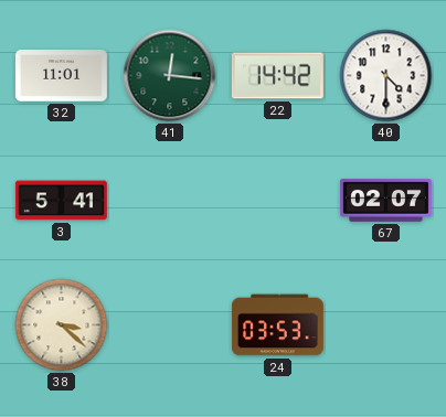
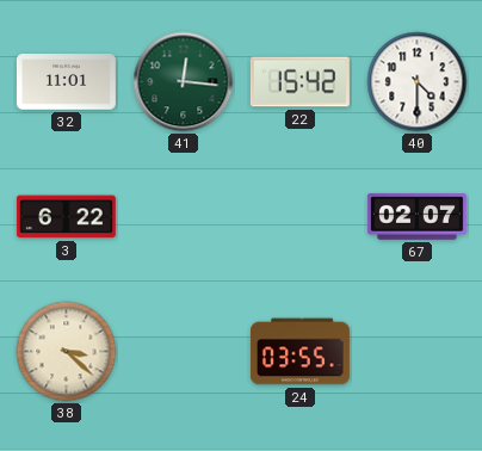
22: 14:42 -> 15:42
3: 5:41 -> 6:22
24: 03:53 -> 03:55
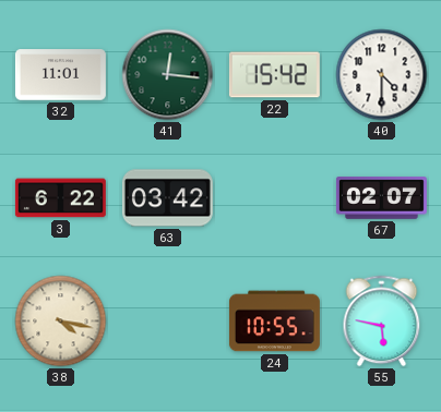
63: none -> 03:42
38: 3:22 -> 4:17
24: 03:55 -> 10:55
55: none -> 5:47
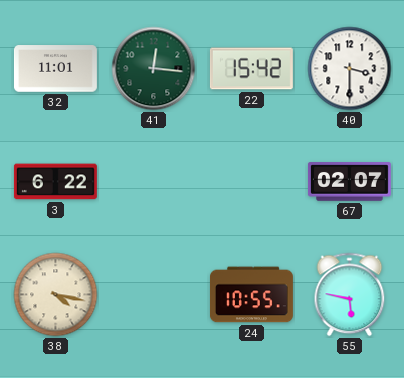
40: 4:30 -> 3:30
63: 03:42 -> none
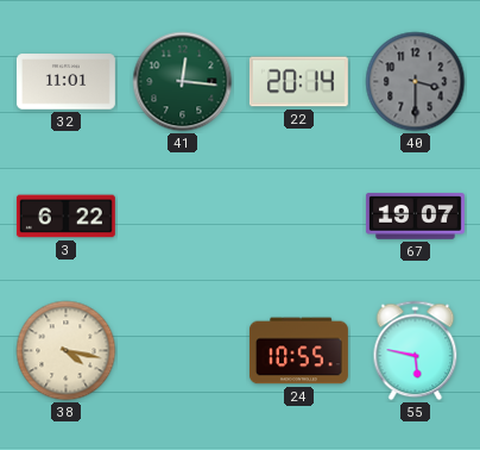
22: 15:42 -> 20:14
40 dial: white -> grey
67: 02:07 -> 19:07
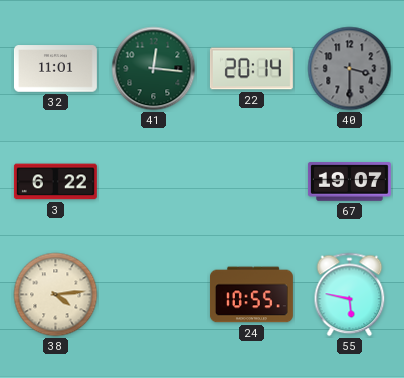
38: 4:17 -> 4:14
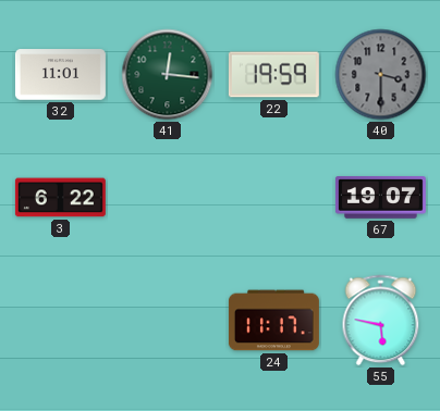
22: 20:14 -> 19:59
38: 4:14 -> none
24: 10:55 -> 11:17
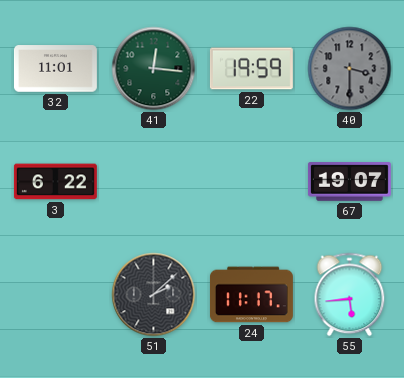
51: none -> 2:08
55: 5:47 -> 5:44
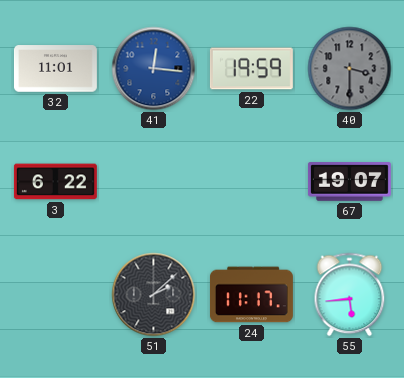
41 dial: green -> blue
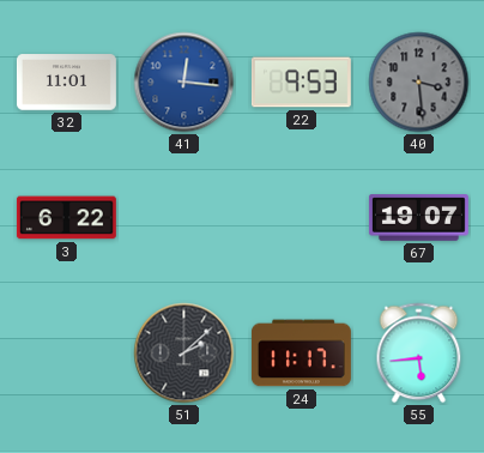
22: 19:59 -> 9:53
40: 3:30 -> 3:29
